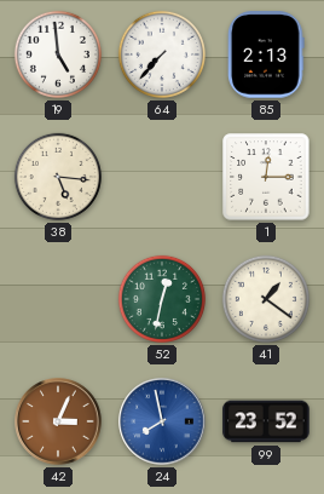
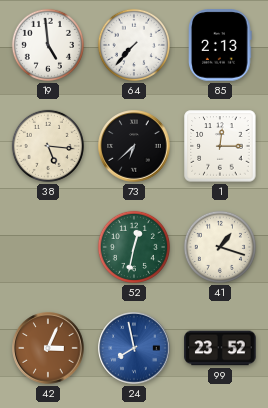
73: none -> 6:38
41: 1:21 -> 1:18
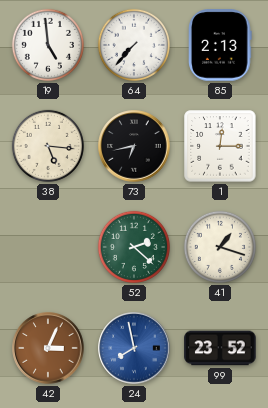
73: 6:38 -> 6:43
52: 12:32 -> 2:22
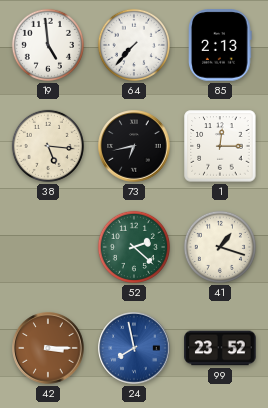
42: 3:04 -> 3:15
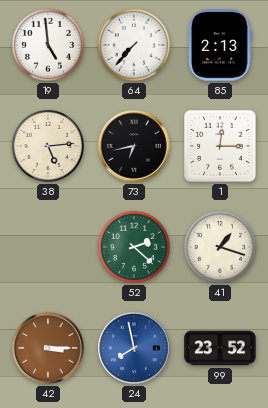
38: 5:16 -> 5:14
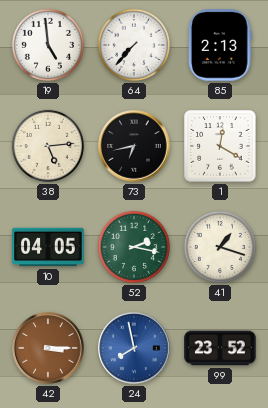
1: 12:15 -> 12:20
10: none -> 04:05
52: 2:22 -> 2:17
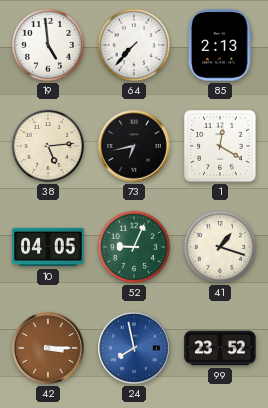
52: 2:17 -> 9:04
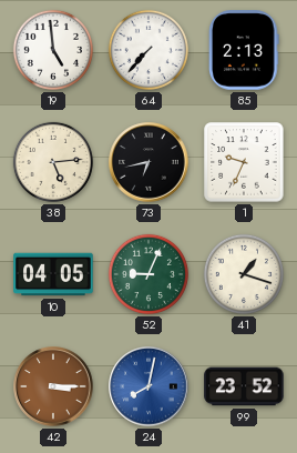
1: 12:20 -> 9:34
24: 7:58 -> 8:02
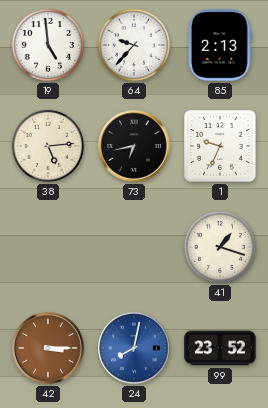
64: 7:37 -> 9:37
10: 04:05 -> none
52: 9:04 -> none
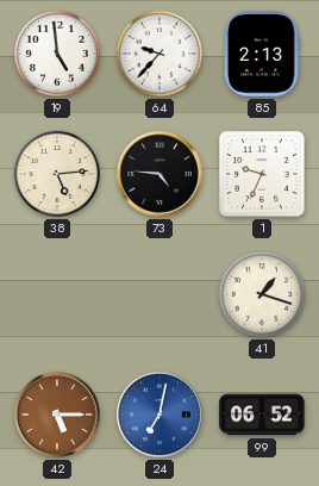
73: 6:43 -> 4:46
42: 3:15 -> 5:15
24: 8:02 -> 7:02
99: 23:52 -> 06:52
